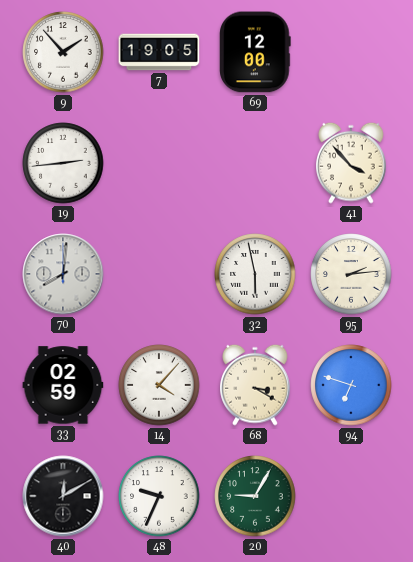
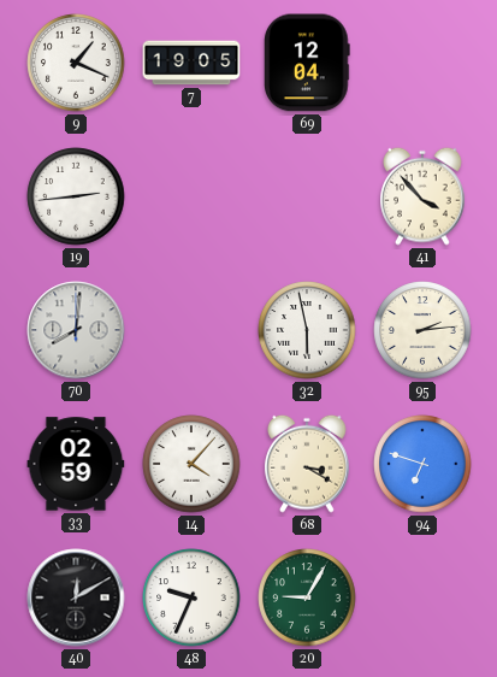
9: 1:53 -> 1:19
69: 12:00 -> 12:04
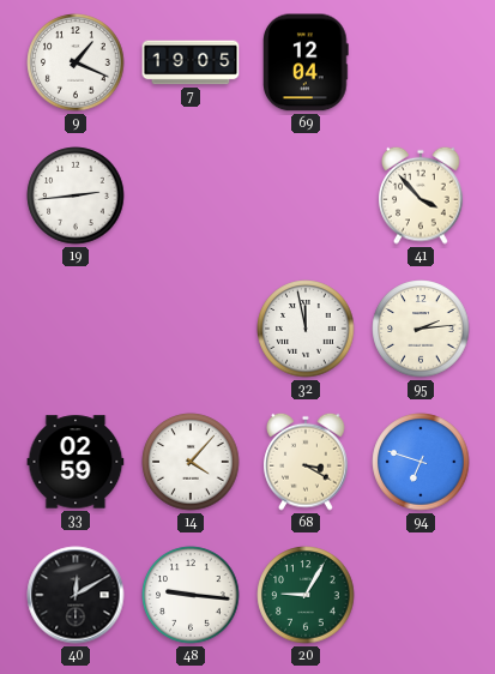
70: 8:01 -> none
32: 5:58 -> 11:58
48: 9:34 -> 9:16
